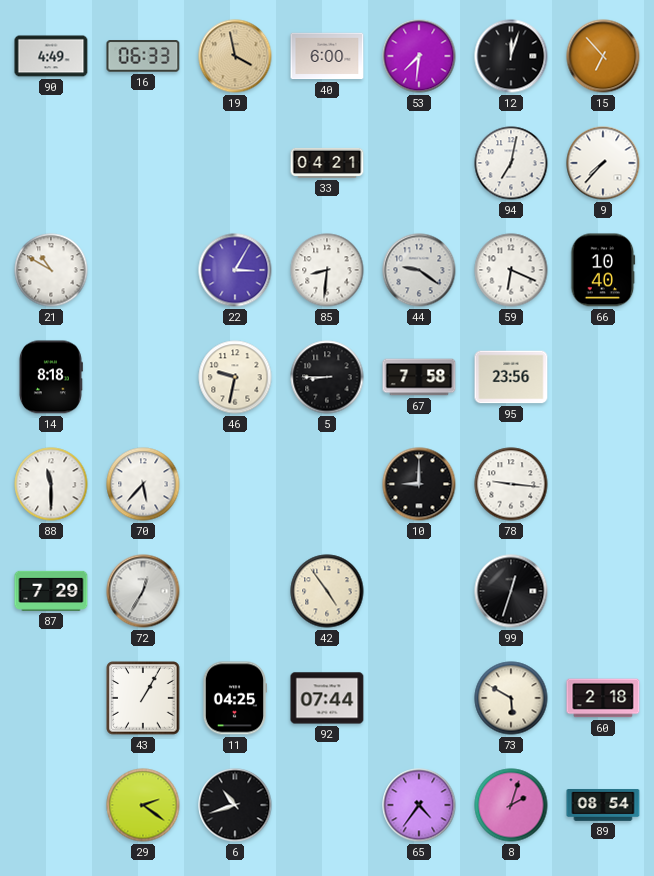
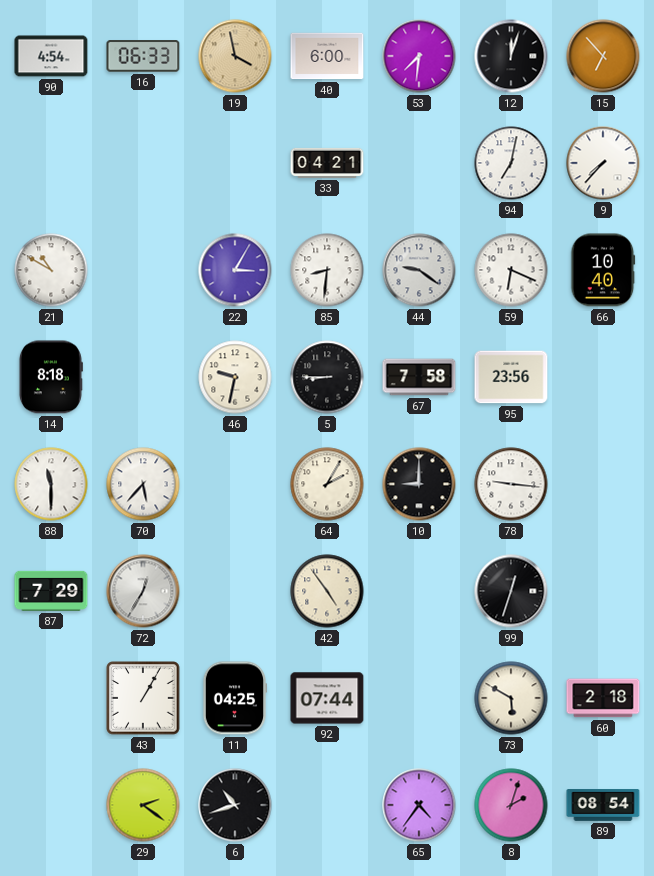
90: 4:49 -> 4:54
64: none -> 2:05
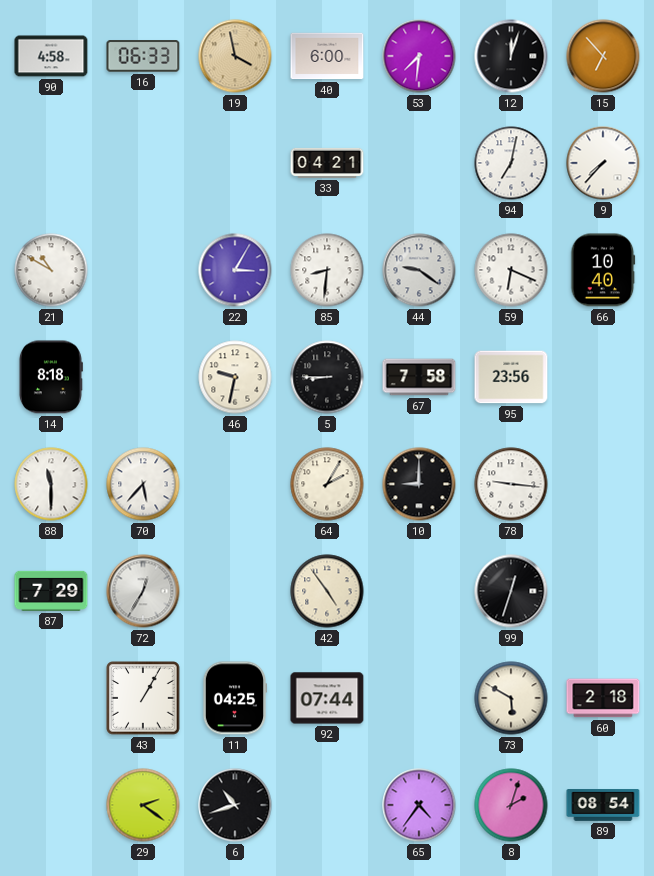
90: 4:54 -> 4:58
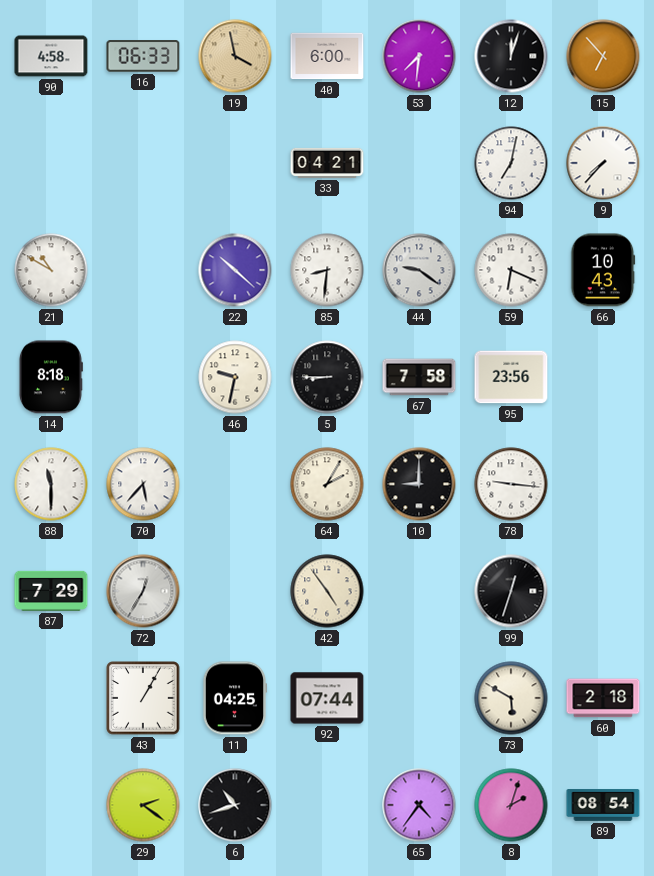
22: 3:05 -> 10:22
66: 10:40 -> 10:43
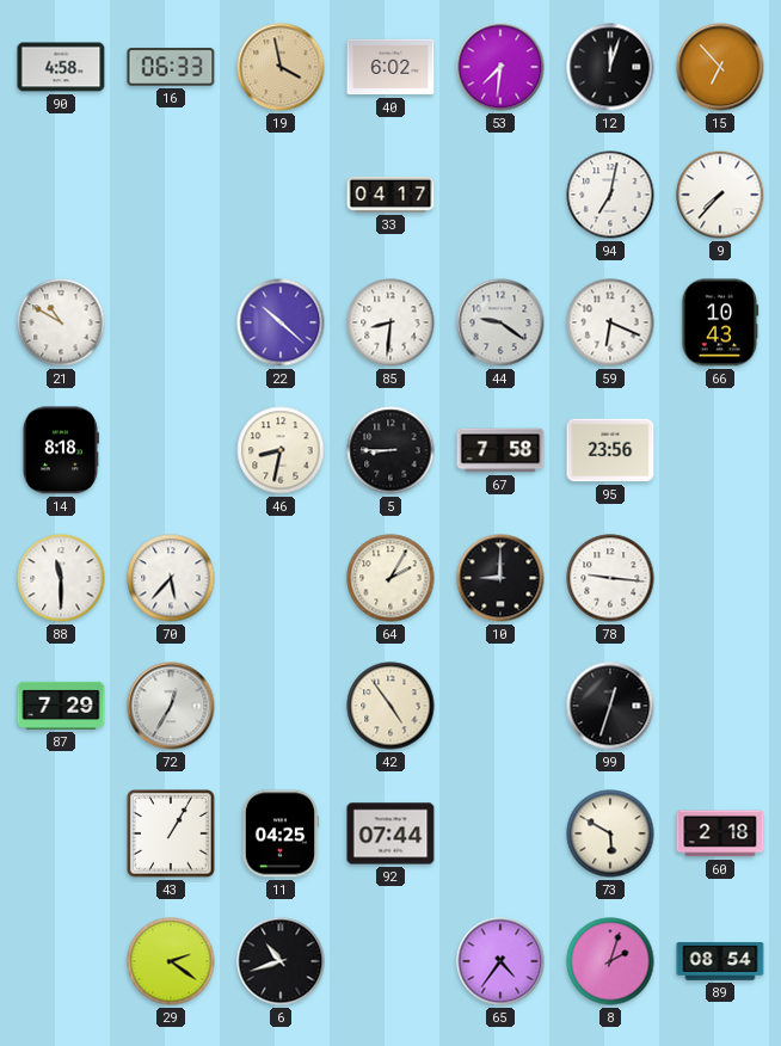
40: 6:00 -> 6:02
33: 04:21 -> 04:17
46: 9:32 -> 8:32
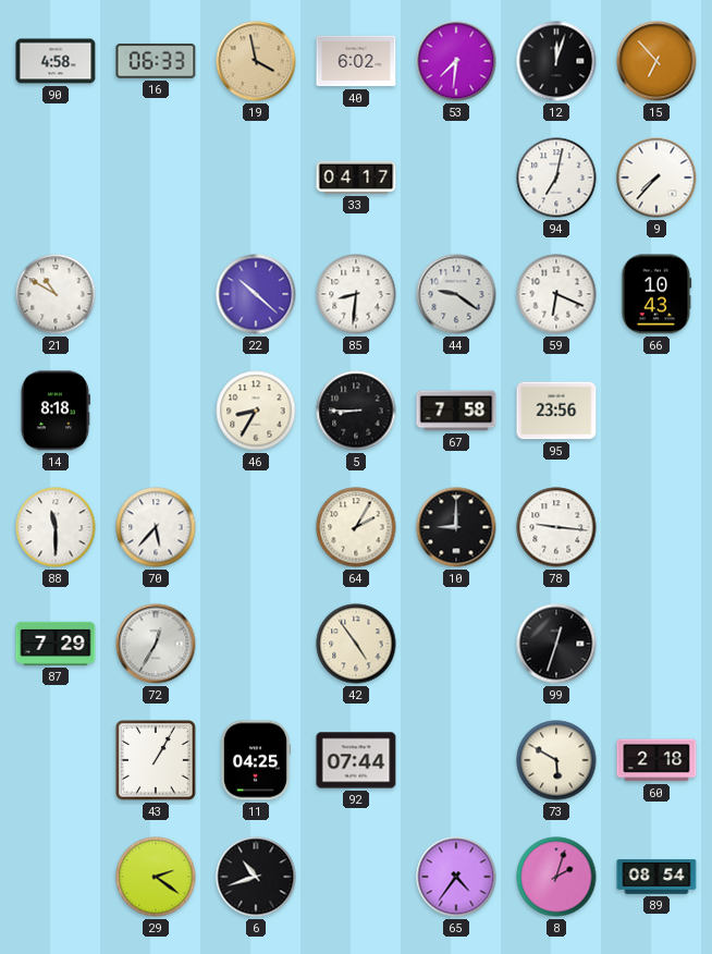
46: 8:32 -> 8:35
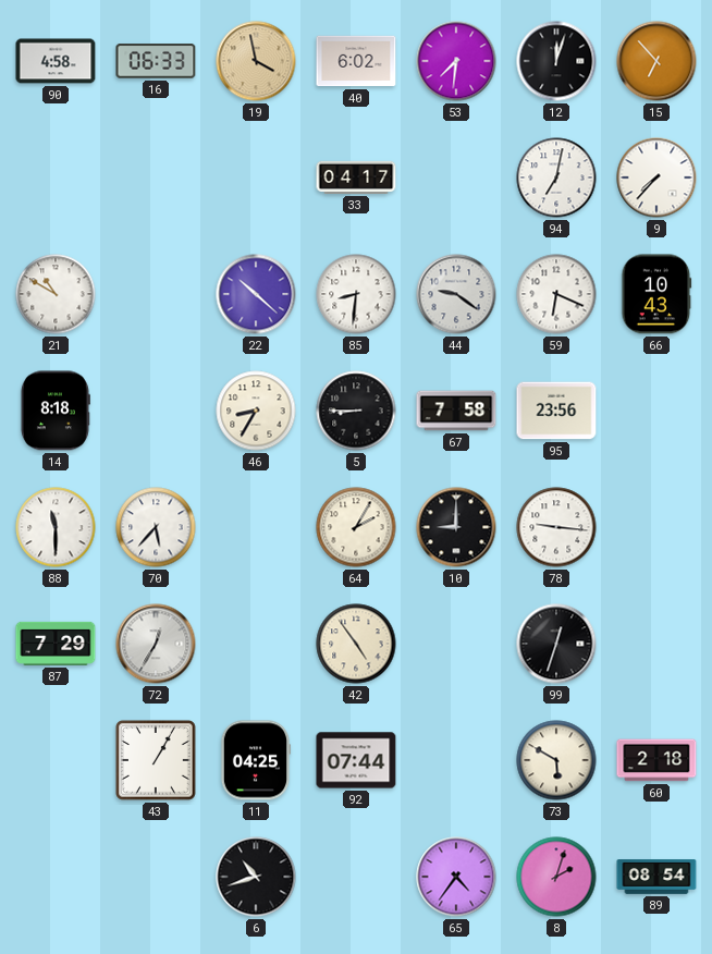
29: 2:21 -> none
